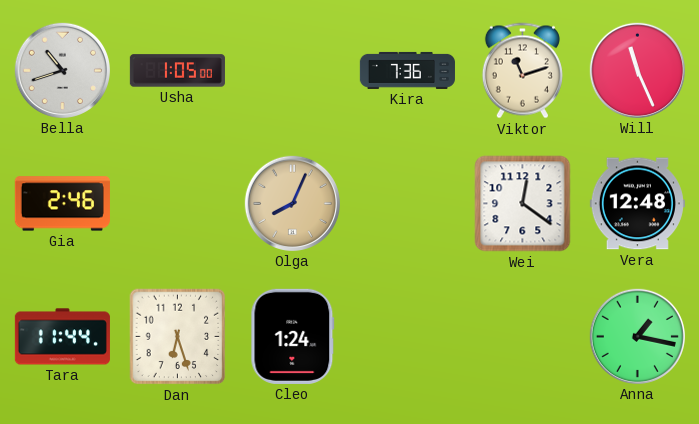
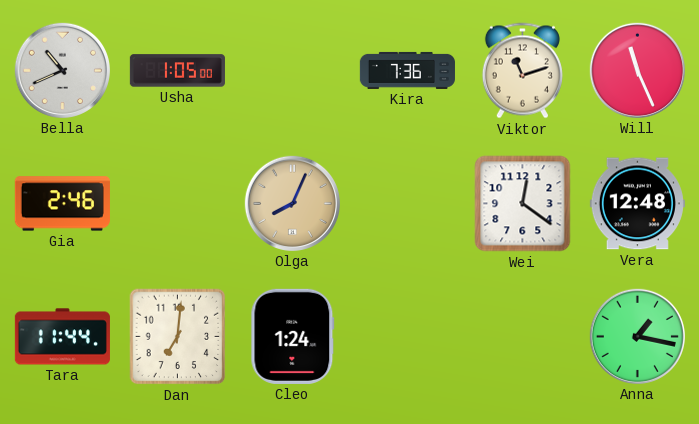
Bella: 10:42 -> 10:41
Dan: 6:27 -> 7:01
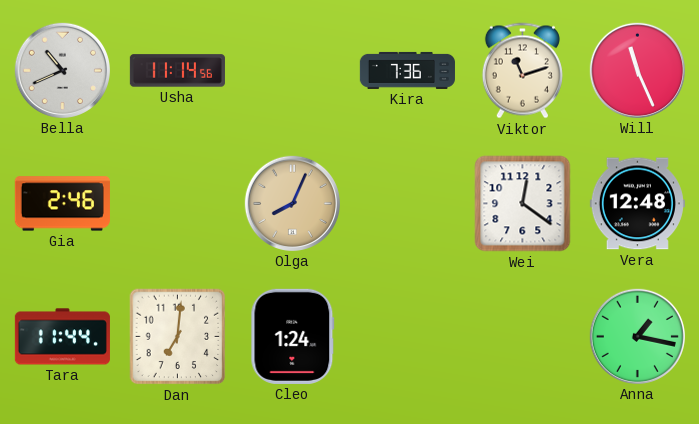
Usha: 1:05 -> 11:14
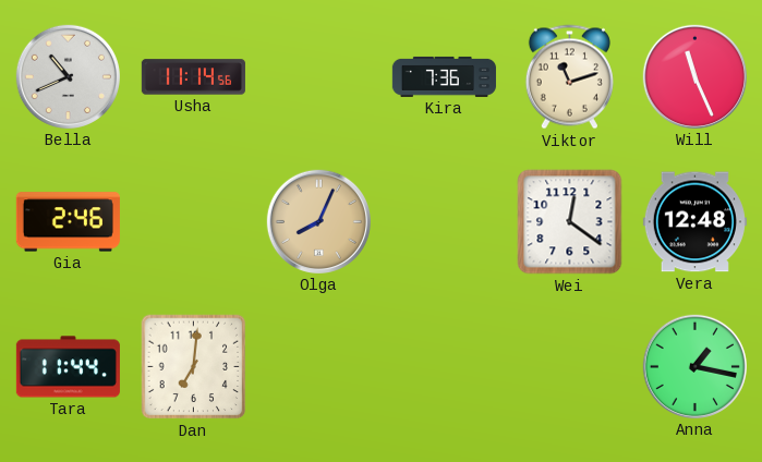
Cleo: 1:24 -> none
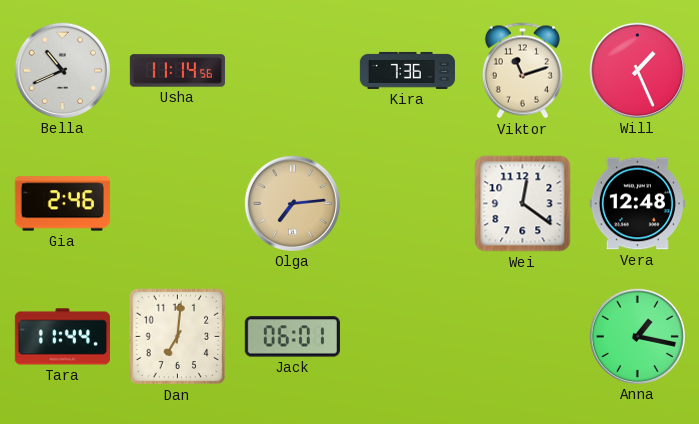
Will: 11:26 -> 1:26
Olga: 8:04 -> 7:14
Jack: none -> 06:01
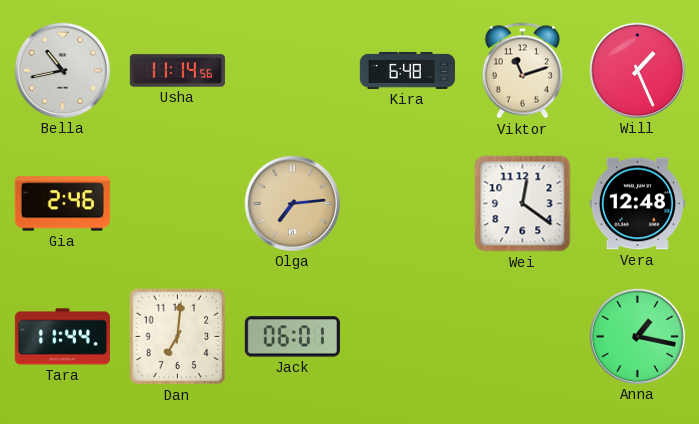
Bella: 10:41 -> 10:43
Kira: 7:36 -> 6:48
